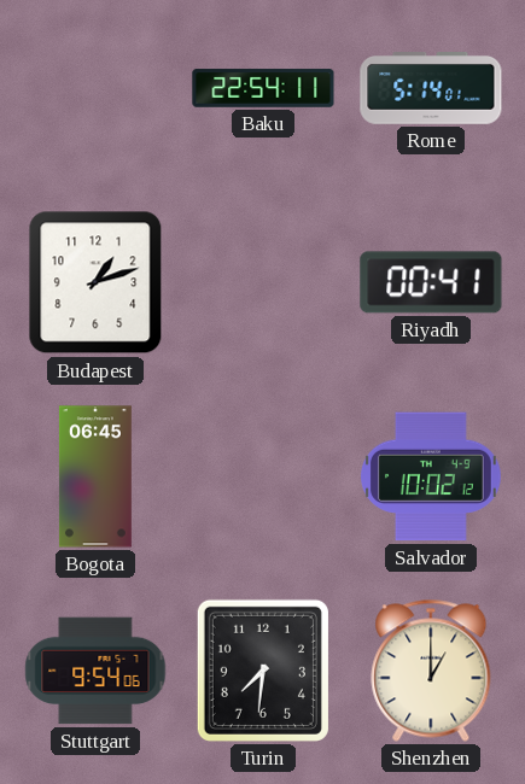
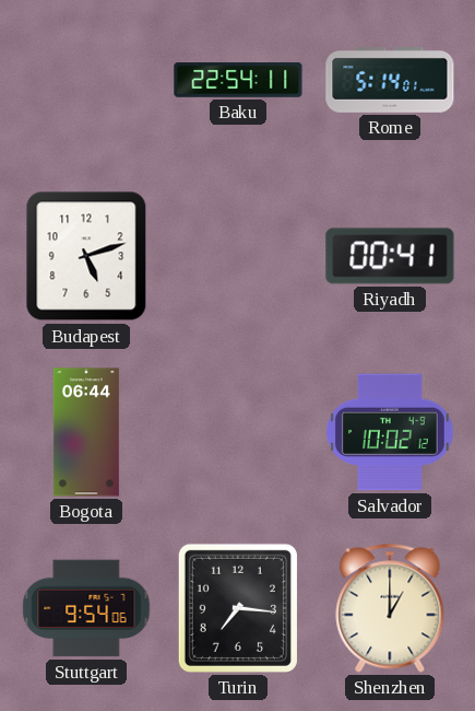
Budapest: 1:12 -> 5:12
Bogota: 06:45 -> 06:44
Turin: 7:31 -> 7:16
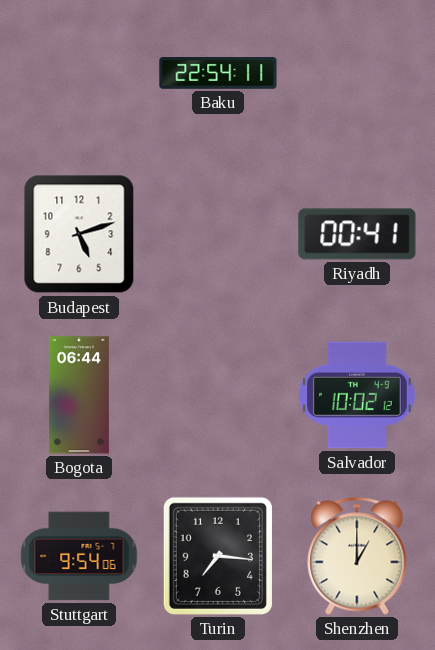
Rome: 5:14 -> none
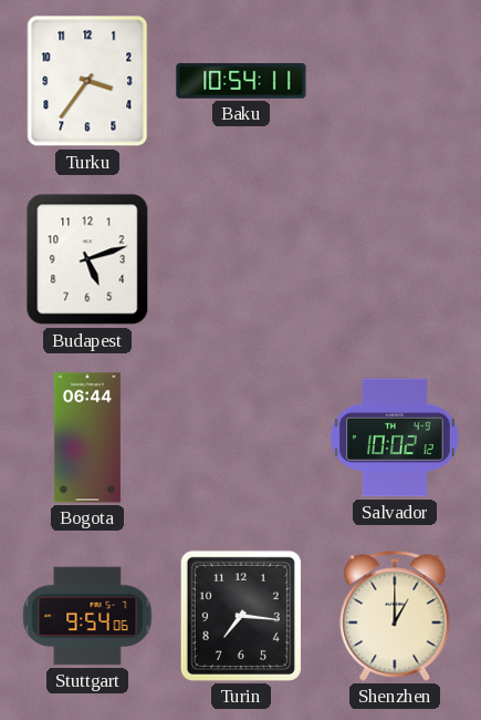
Turku: none -> 3:36
Baku: 22:54 -> 10:54
Riyadh: 00:41 -> none
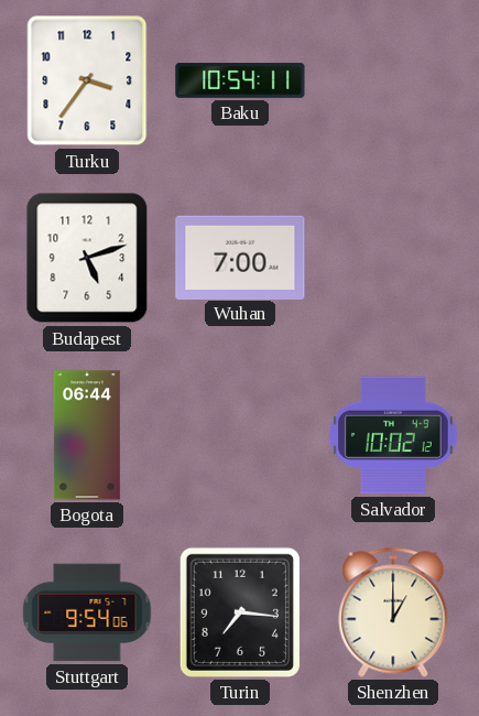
Wuhan: none -> 7:00
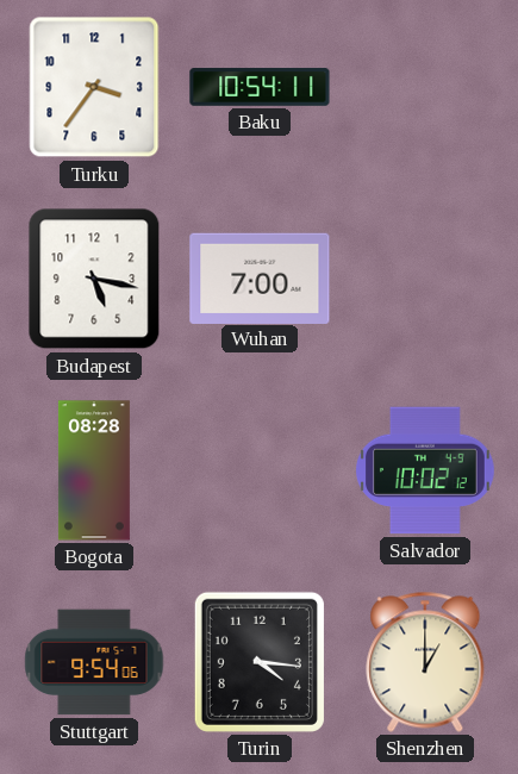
Budapest: 5:12 -> 5:17
Bogota: 06:44 -> 08:28
Turin: 7:16 -> 4:16
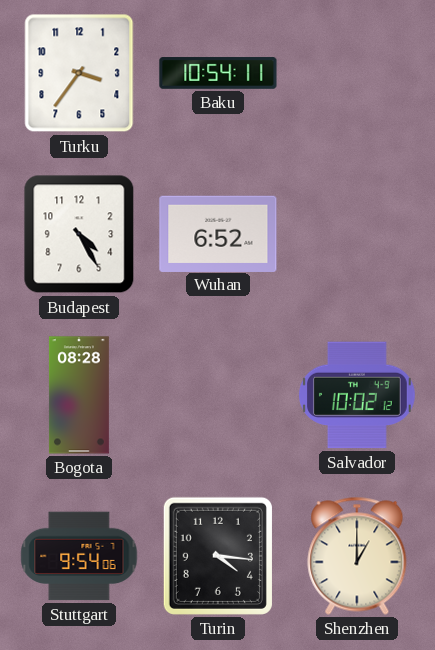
Budapest: 5:17 -> 4:25
Wuhan: 7:00 -> 6:52
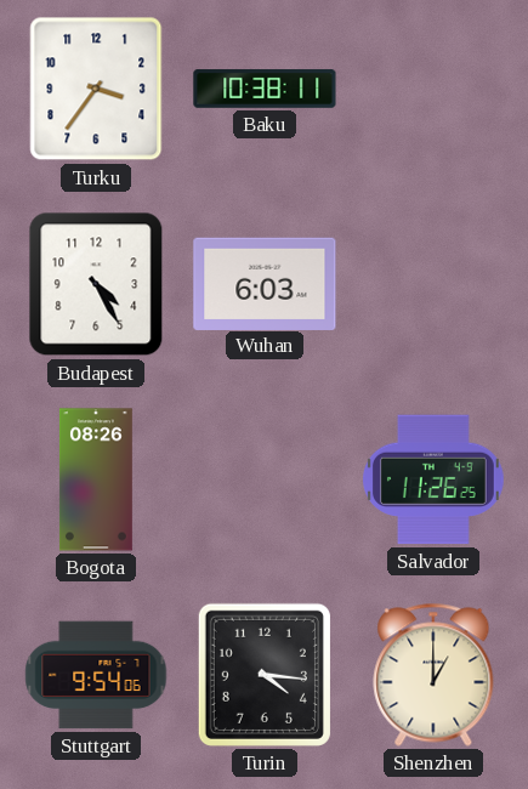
Baku: 10:54 -> 10:38
Wuhan: 6:52 -> 6:03
Bogota: 08:28 -> 08:26
Salvador: 10:02 -> 11:26
